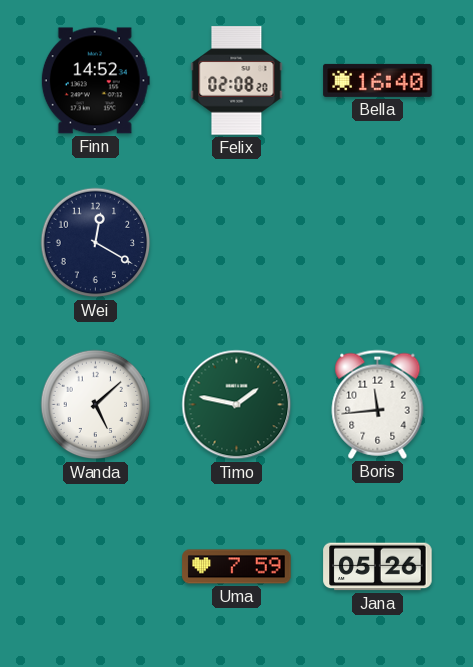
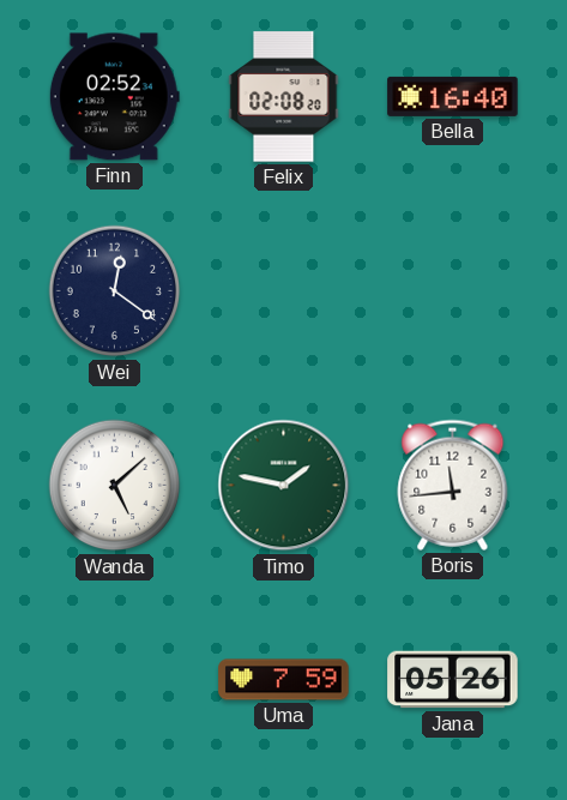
Finn: 14:52 -> 02:52
Wei: 12:20 -> 12:21
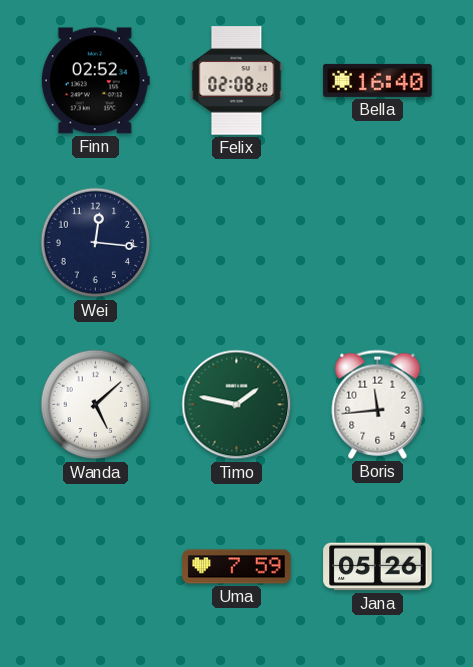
Wei: 12:21 -> 12:16
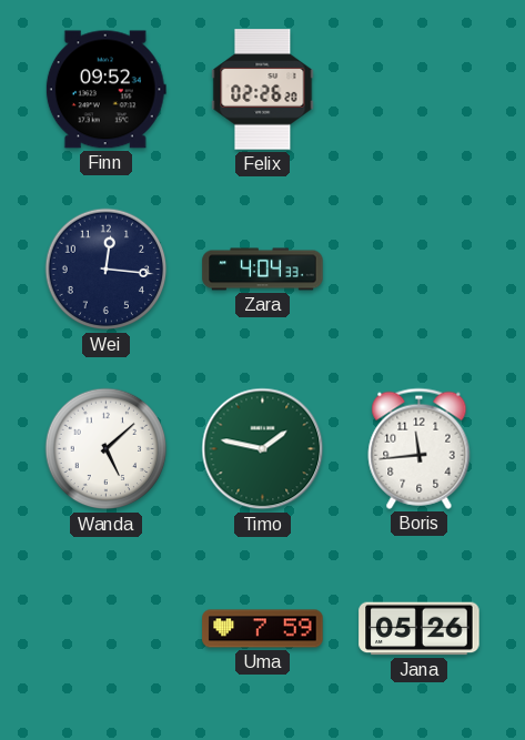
Finn: 02:52 -> 09:52
Felix: 02:08 -> 02:26
Bella: 16:40 -> none
Zara: none -> 4:04
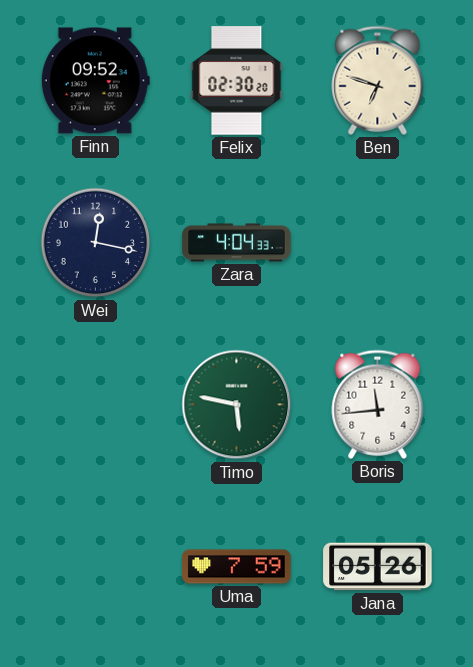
Felix: 02:26 -> 02:30
Ben: none -> 6:48
Wei: 12:16 -> 12:17
Wanda: 5:08 -> none
Timo: 1:47 -> 5:47
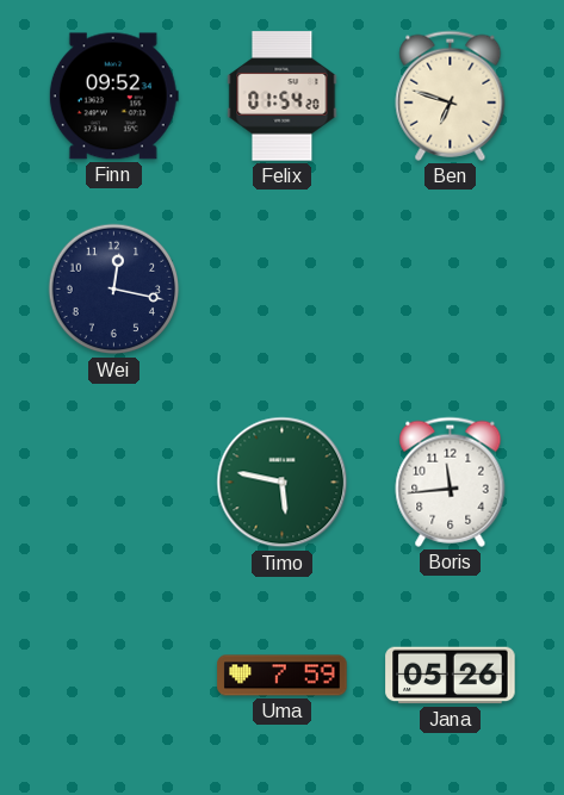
Felix: 02:30 -> 01:54
Zara: 4:04 -> none
